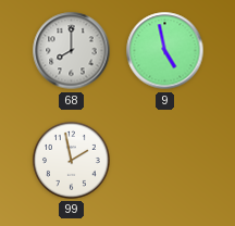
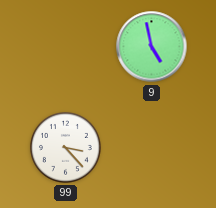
68: 8:00 -> none
99: 1:58 -> 3:23
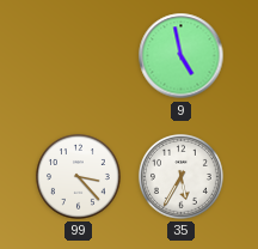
35: none -> 5:35
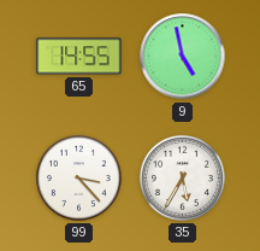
65: none -> 14:55
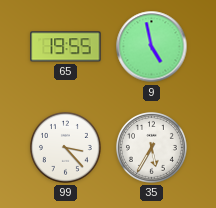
65: 14:55 -> 19:55
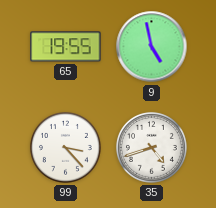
35: 5:35 -> 4:42
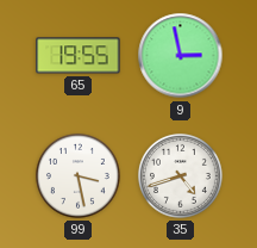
9: 4:58 -> 2:58
99: 3:23 -> 3:28
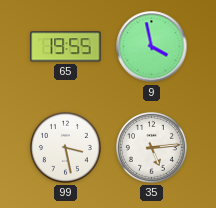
9: 2:58 -> 3:58
35: 4:42 -> 5:14
